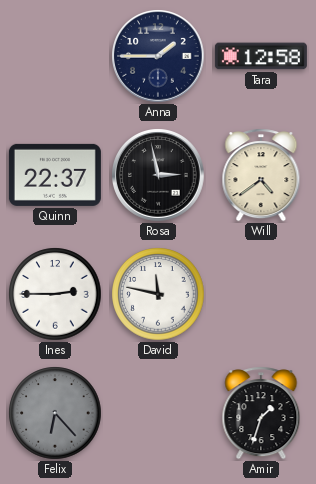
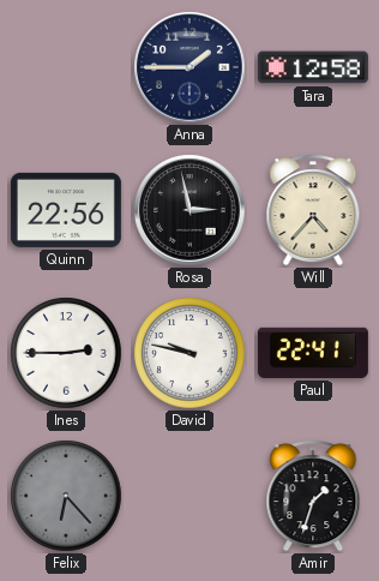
Quinn: 22:37 -> 22:56
Will: 4:39 -> 4:37
David: 11:47 -> 9:47
Paul: none -> 22:41
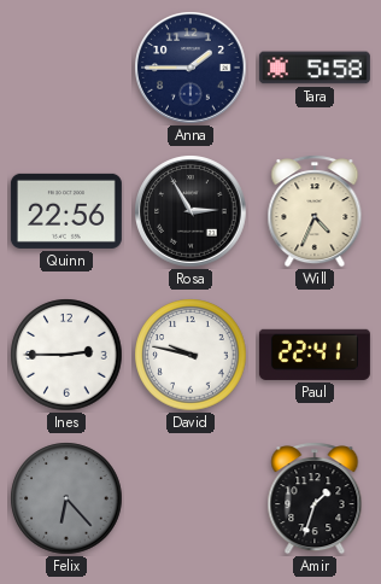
Tara: 12:58 -> 5:58
Rosa: 2:58 -> 2:55
Will: 4:37 -> 4:34
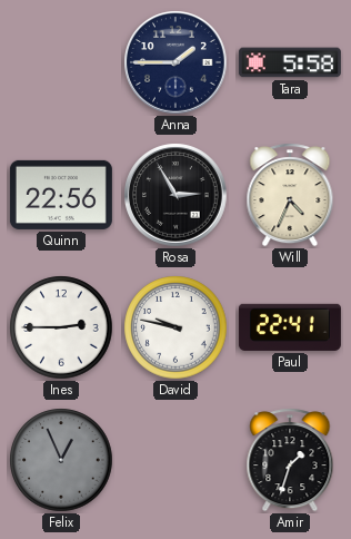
Felix: 6:23 -> 12:56
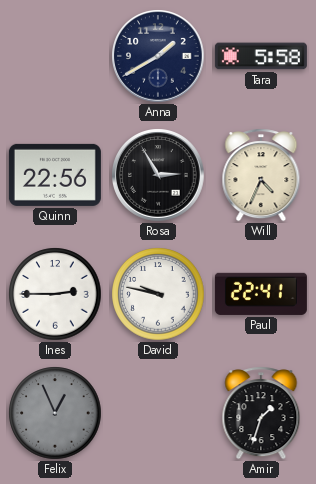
Anna: 1:45 -> 1:40
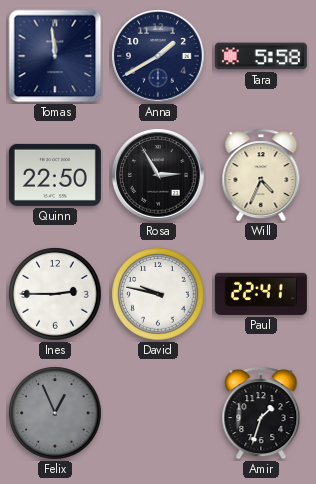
Tomas: none -> 11:59
Quinn: 22:56 -> 22:50
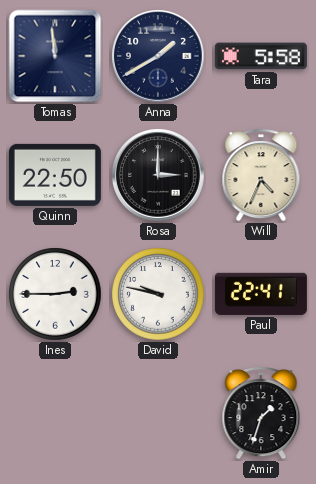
Rosa: 2:55 -> 3:00
Felix: 12:56 -> none
